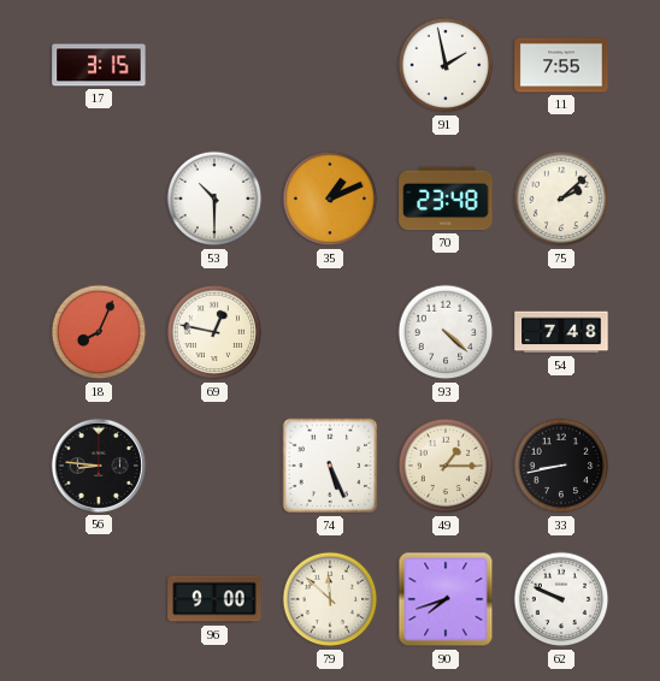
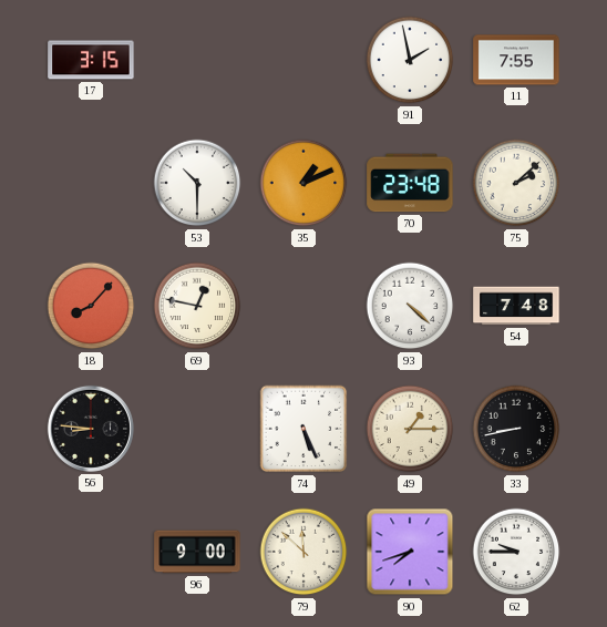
18: 8:04 -> 8:07
62: 9:49 -> 9:45
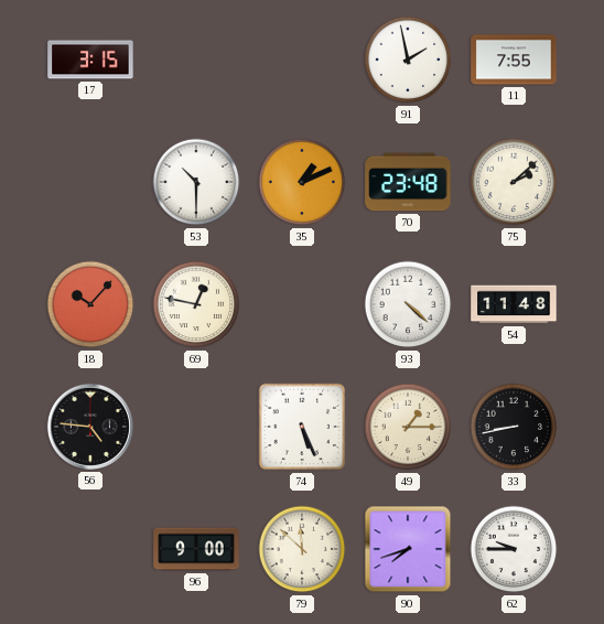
18: 8:07 -> 10:07
54: 7:48 -> 11:48
56: 8:46 -> 4:46
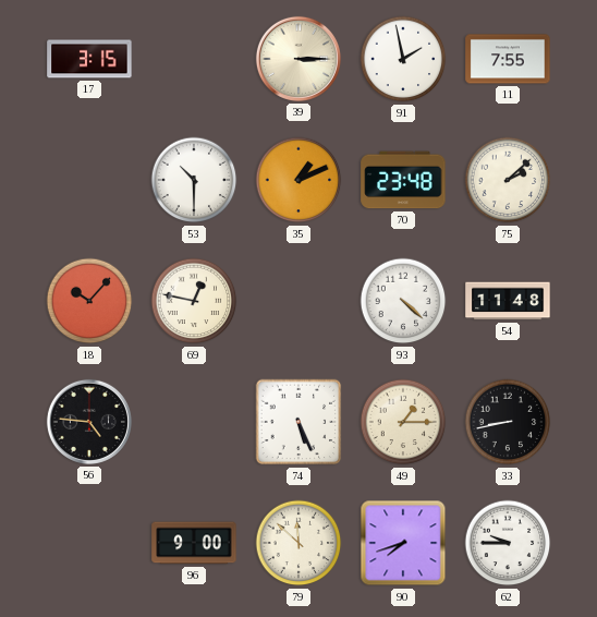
39: none -> 3:15
